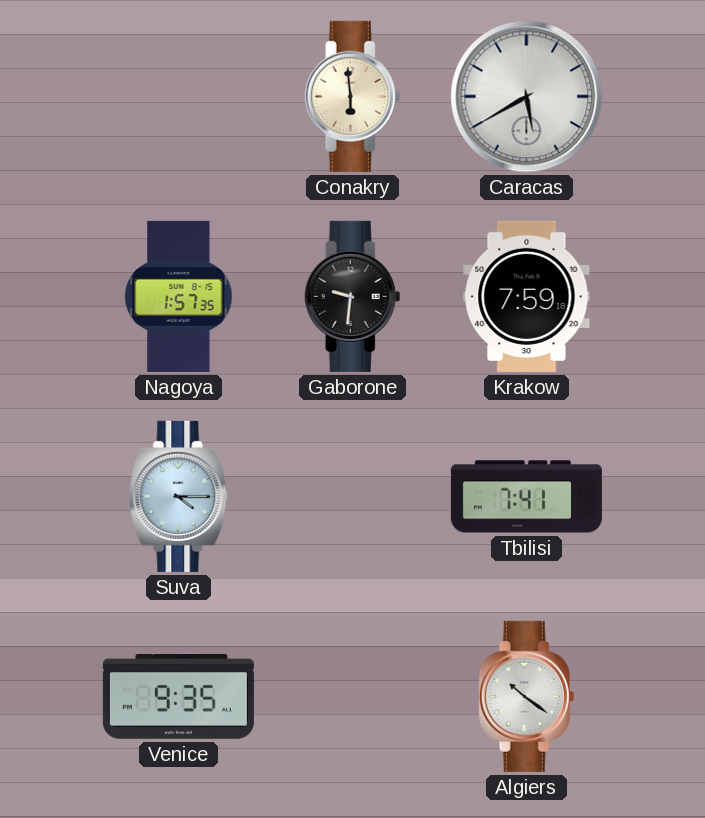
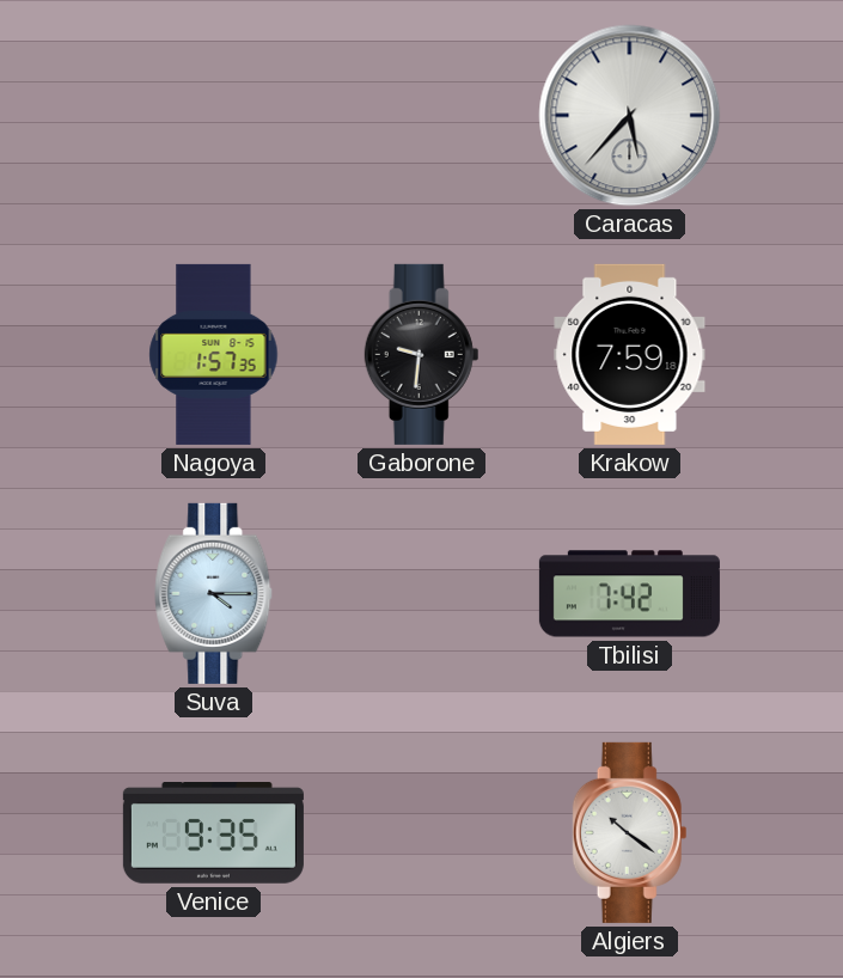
Conakry: 5:59 -> none
Caracas: 5:40 -> 5:37
Tbilisi: 7:41 -> 7:42
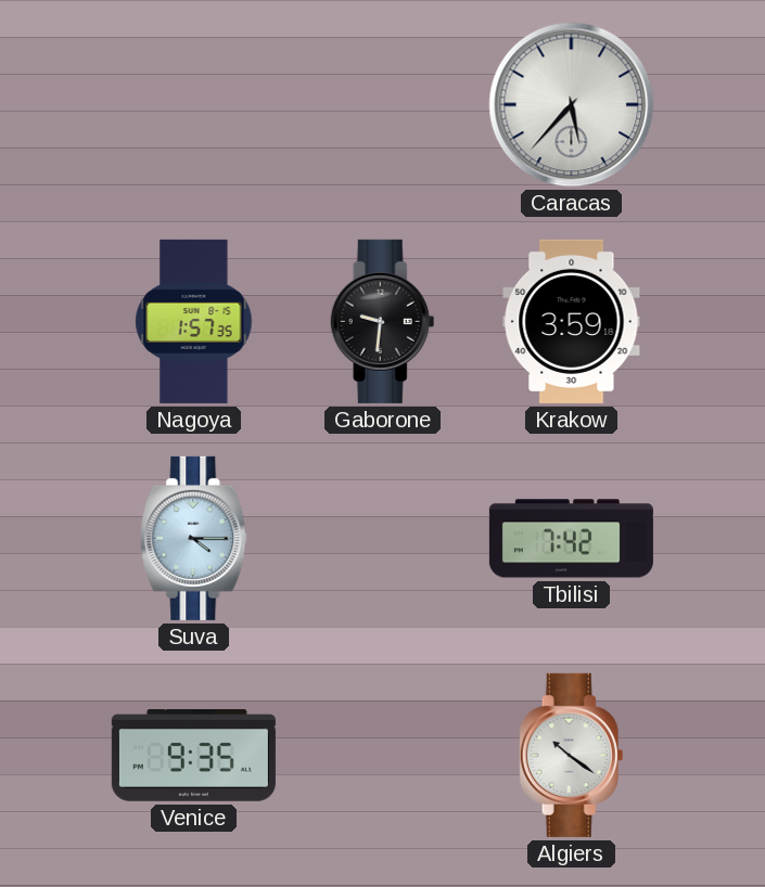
Krakow: 7:59 -> 3:59
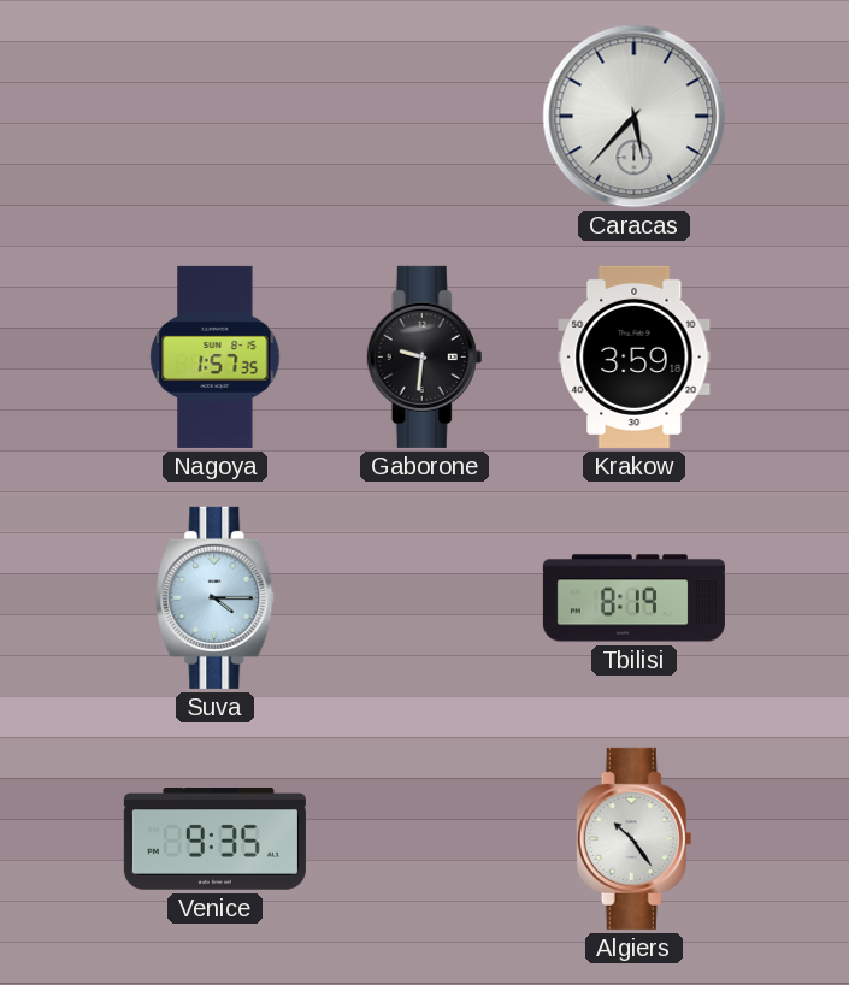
Tbilisi: 7:42 -> 8:19
Algiers: 10:21 -> 10:24
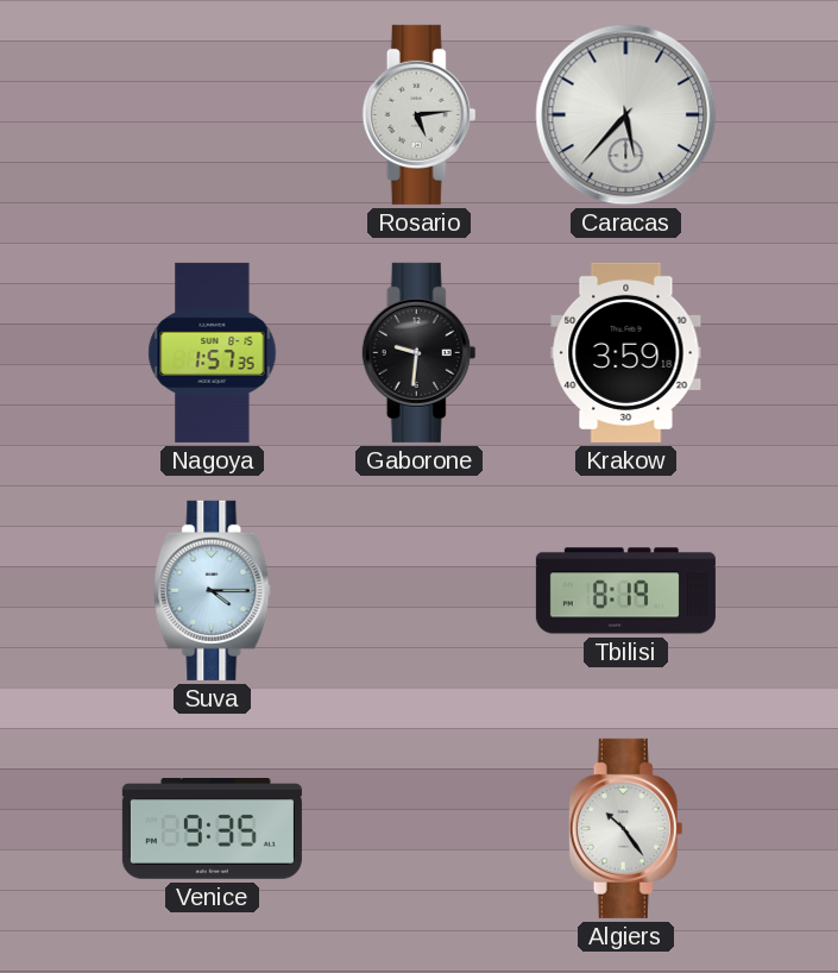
Rosario: none -> 5:14
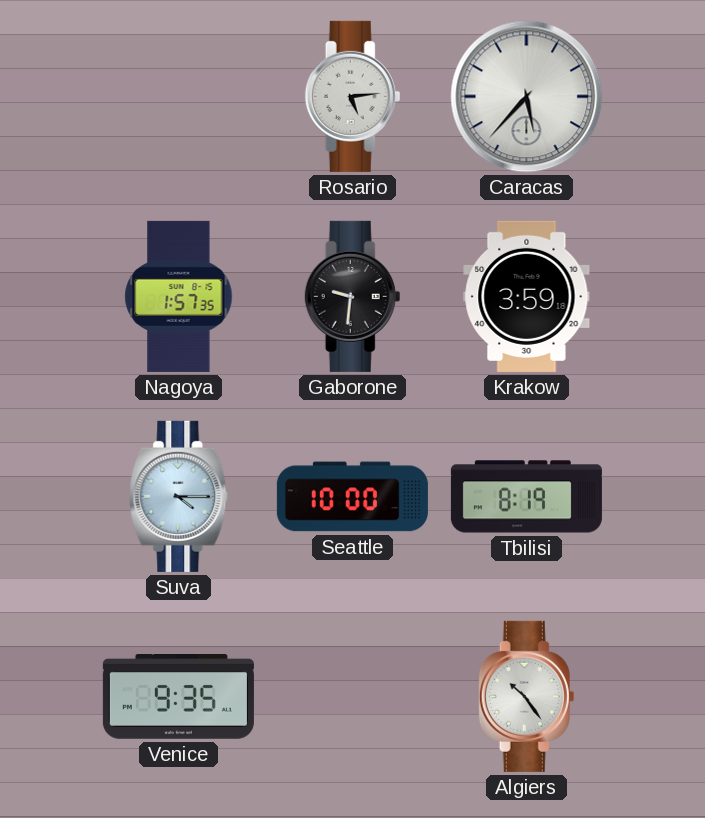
Seattle: none -> 10:00
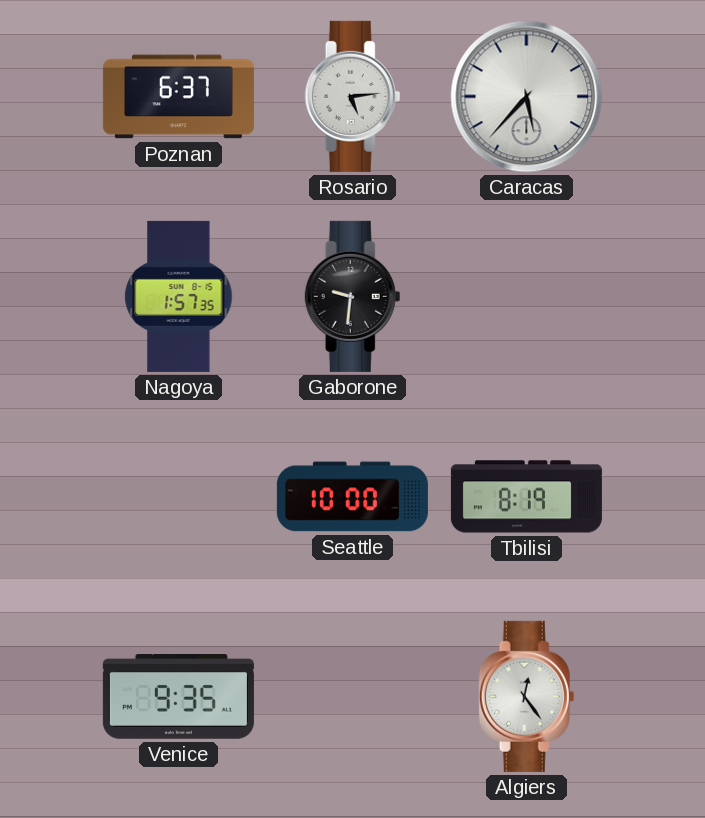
Poznan: none -> 6:37
Krakow: 3:59 -> none
Suva: 4:15 -> none
Algiers: 10:24 -> 12:24
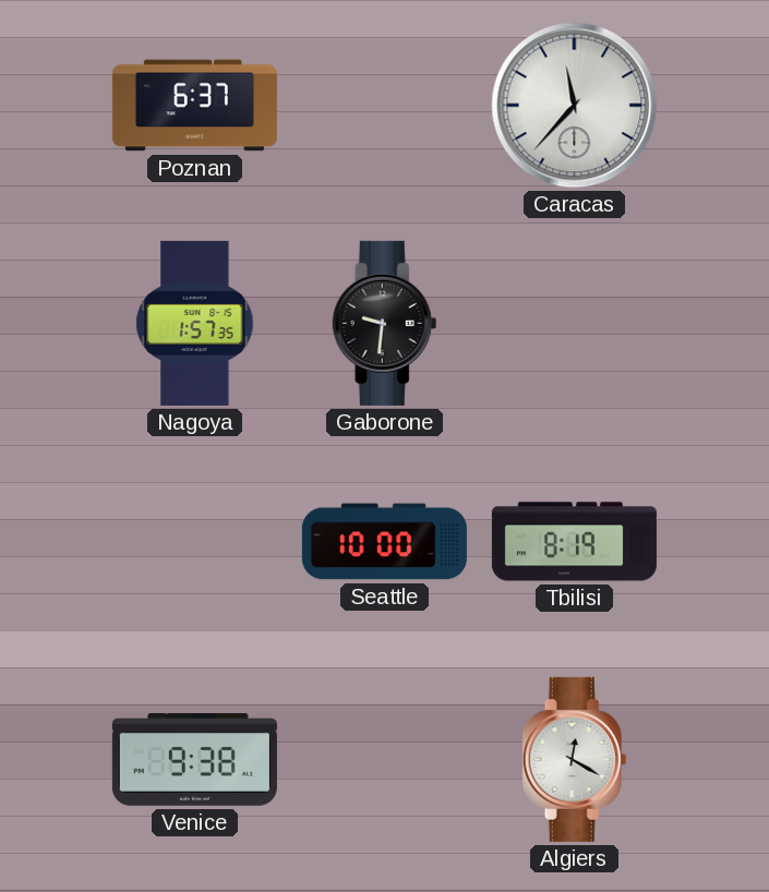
Rosario: 5:14 -> none
Caracas: 5:37 -> 11:37
Venice: 9:35 -> 9:38
Algiers: 12:24 -> 12:20
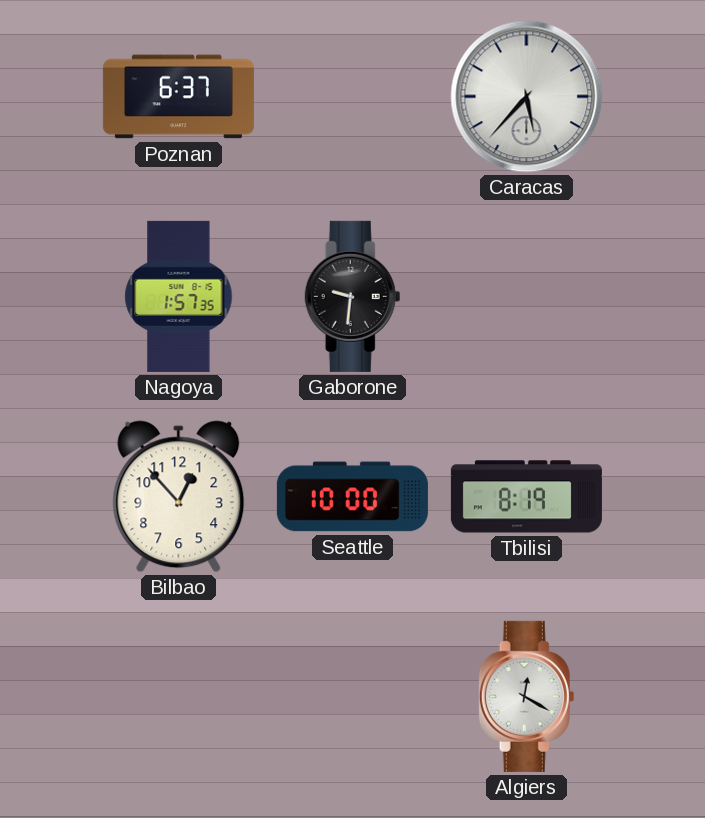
Caracas: 11:37 -> 5:37
Bilbao: none -> 12:53
Venice: 9:38 -> none
